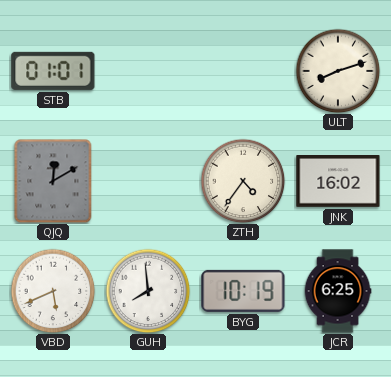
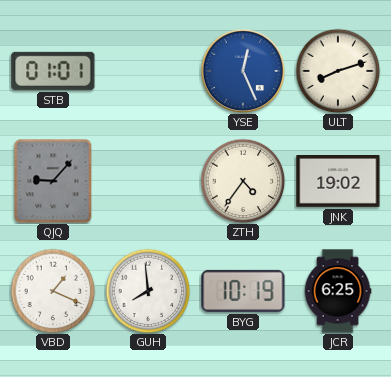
YSE: none -> 12:26
QJQ: 12:10 -> 9:07
JNK: 16:02 -> 19:02
VBD: 5:41 -> 1:19
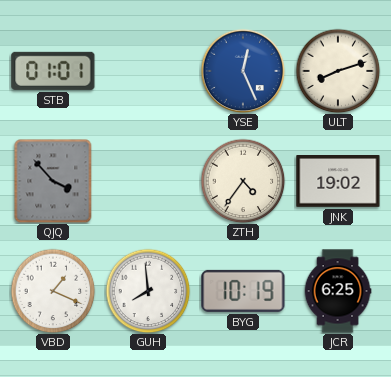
QJQ: 9:07 -> 3:53
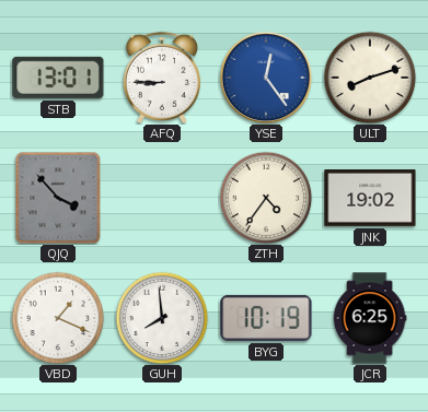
STB: 01:01 -> 13:01
AFQ: none -> 8:45
YSE: 12:26 -> 12:24
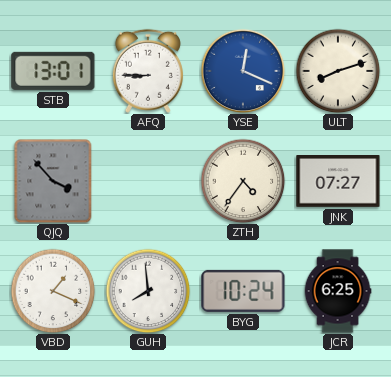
YSE: 12:24 -> 12:19
JNK: 19:02 -> 07:27
BYG: 10:19 -> 10:24
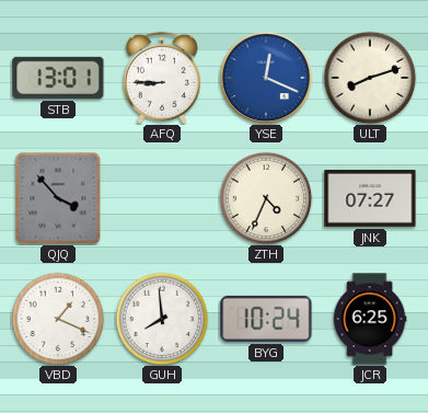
ZTH: 4:36 -> 4:34
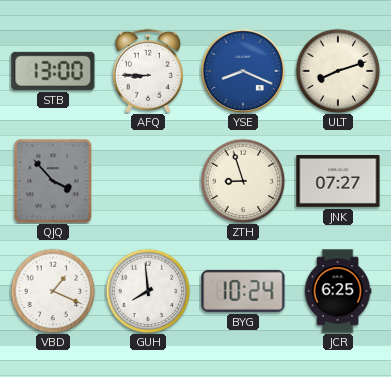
STB: 13:01 -> 13:00
YSE: 12:19 -> 8:19
ZTH: 4:34 -> 8:57
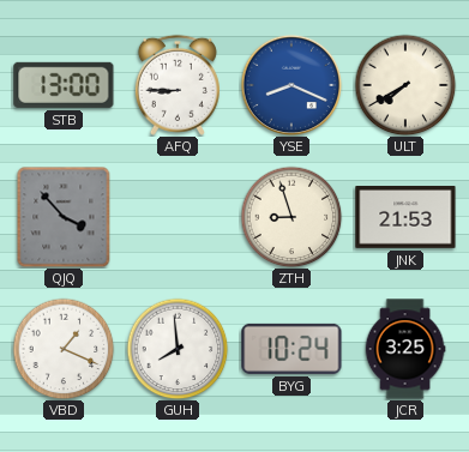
ULT: 8:12 -> 7:40
JNK: 07:27 -> 21:53
JCR: 6:25 -> 3:25
